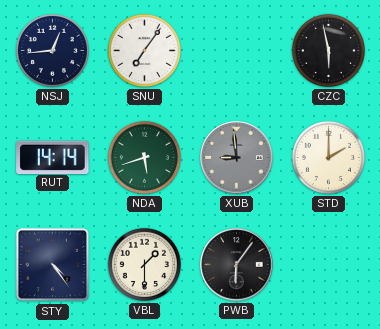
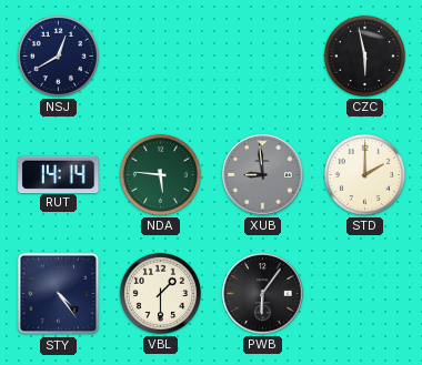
NSJ: 12:44 -> 12:40
SNU: 7:06 -> none
NDA: 5:42 -> 5:46
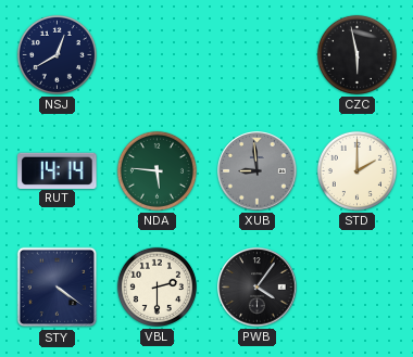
STY: 4:24 -> 4:21
VBL: 1:30 -> 2:30
PWB: 6:06 -> 4:06
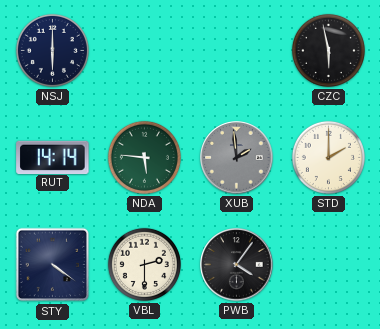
NSJ: 12:40 -> 6:00
XUB: 8:59 -> 1:59
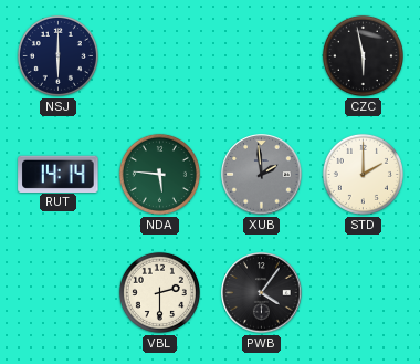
STY: 4:21 -> none
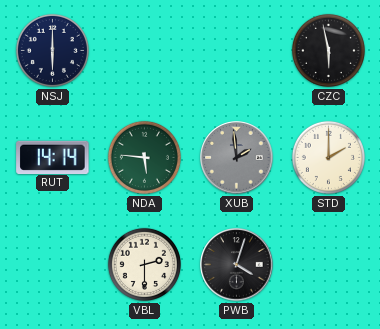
PWB: 4:06 -> 4:03
